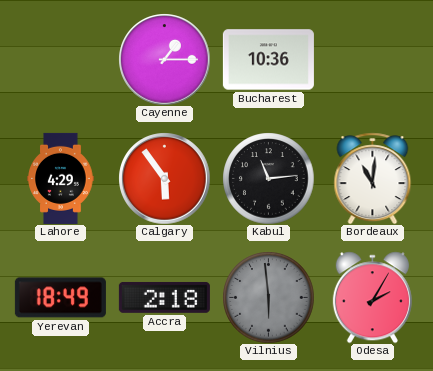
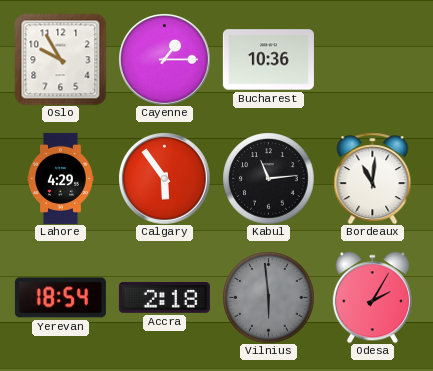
Oslo: none -> 9:55
Yerevan: 18:49 -> 18:54
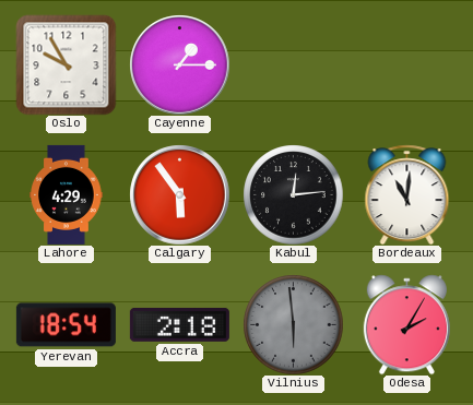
Bucharest: 10:36 -> none
Kabul: 11:14 -> 12:14
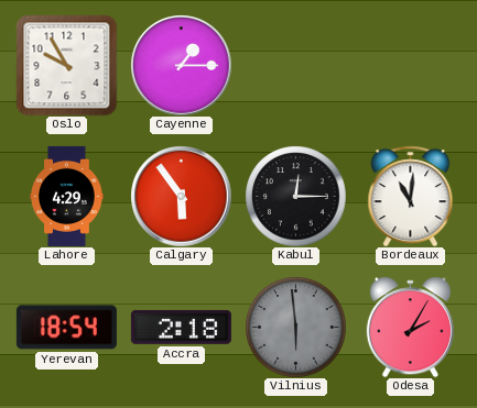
Kabul: 12:14 -> 12:15
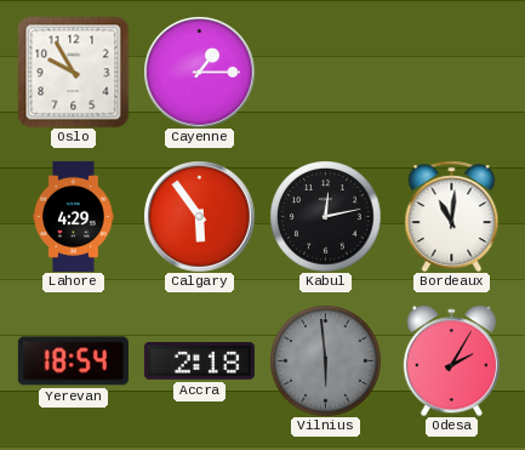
Kabul: 12:15 -> 12:13
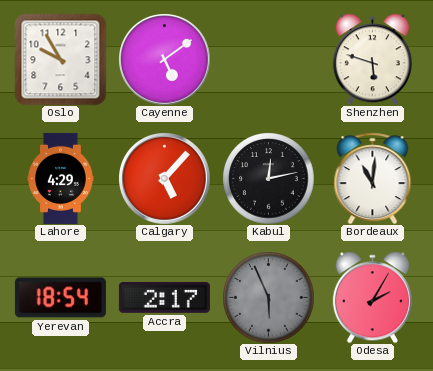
Cayenne: 1:15 -> 5:09
Shenzhen: none -> 5:48
Calgary: 5:54 -> 5:07
Accra: 2:18 -> 2:17
Vilnius: 5:59 -> 5:56
